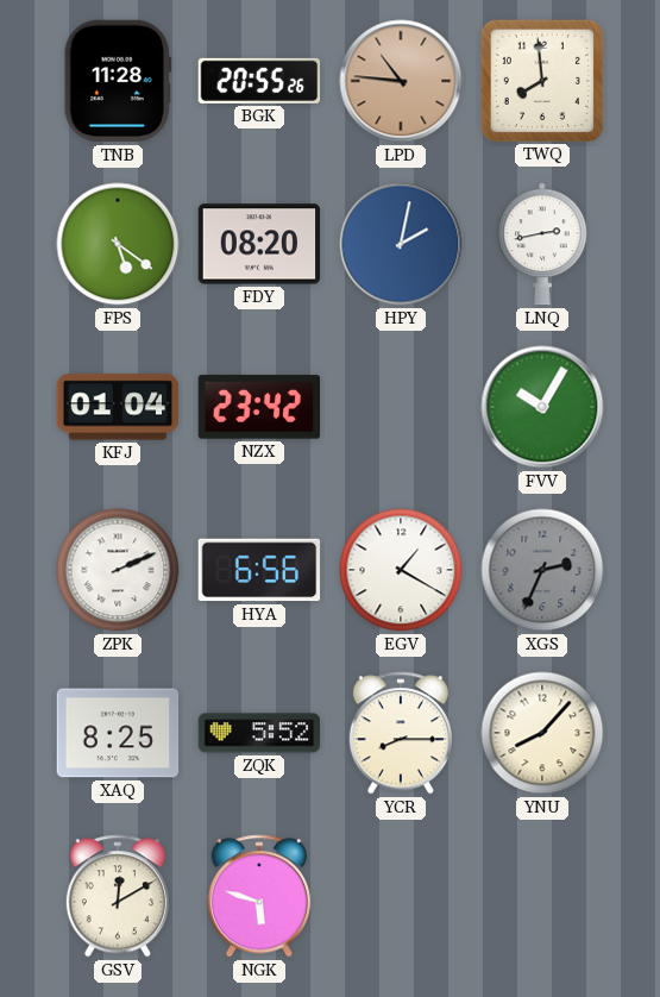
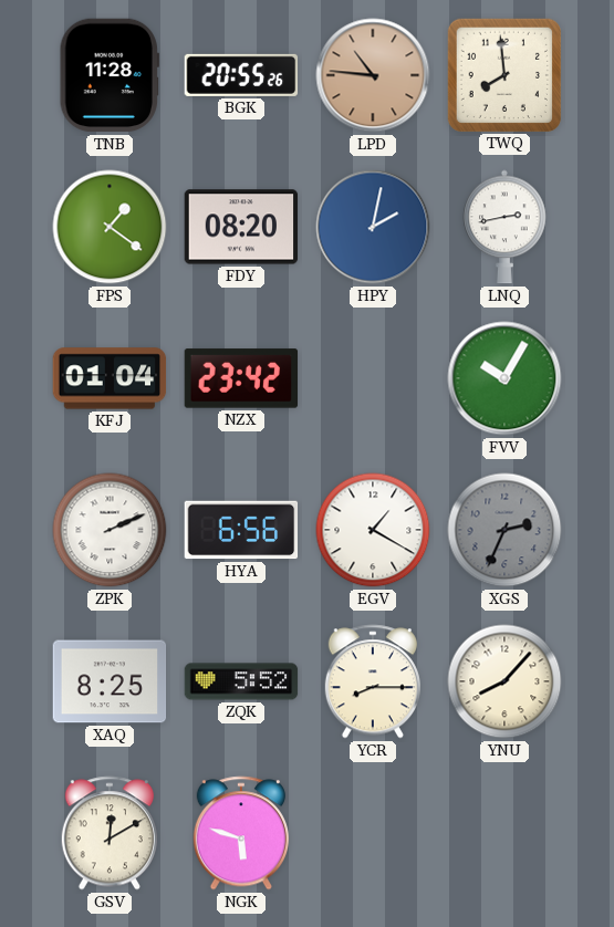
FPS: 5:21 -> 1:21
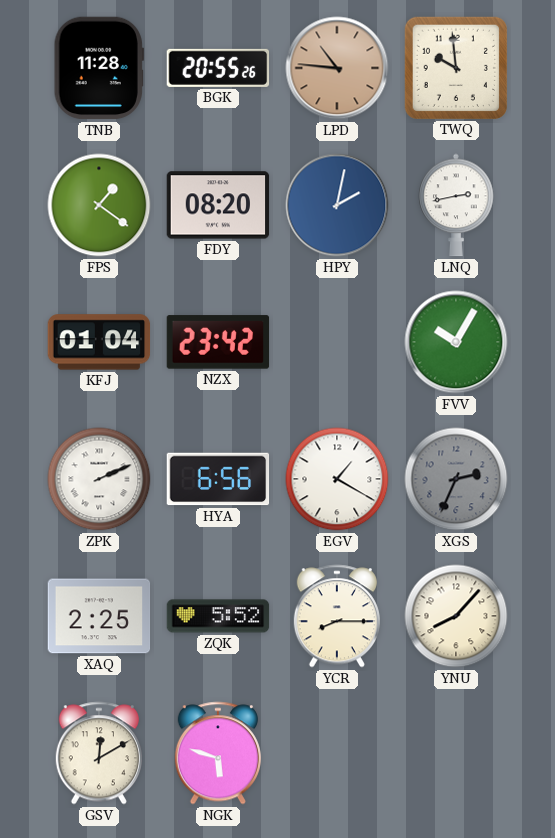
TWQ: 7:59 -> 9:59
XAQ: 8:25 -> 2:25
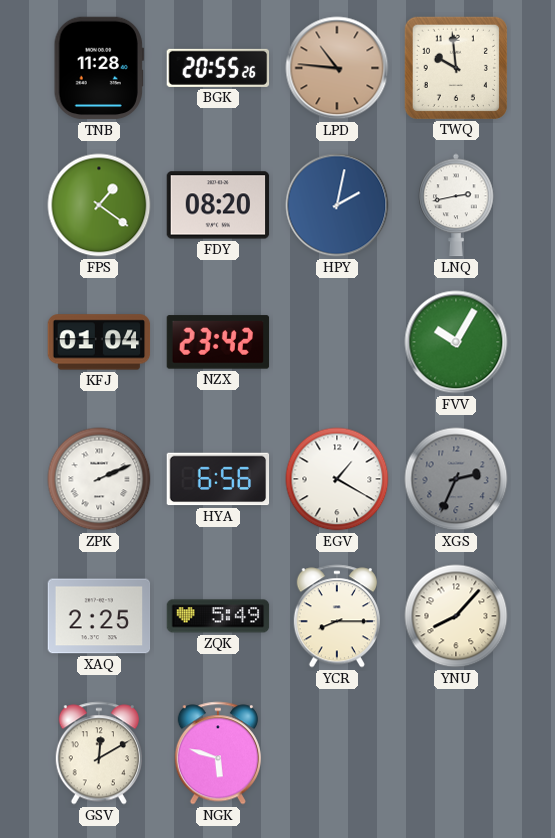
ZQK: 5:52 -> 5:49
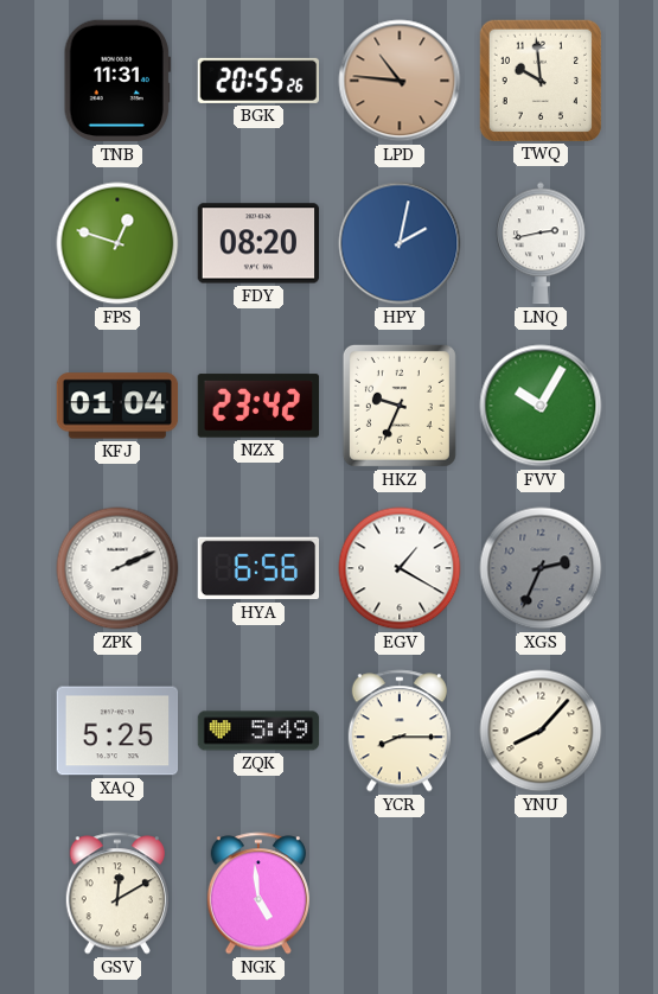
TNB: 11:28 -> 11:31
FPS: 1:21 -> 12:48
HKZ: none -> 9:34
XAQ: 2:25 -> 5:25
NGK: 5:48 -> 4:59
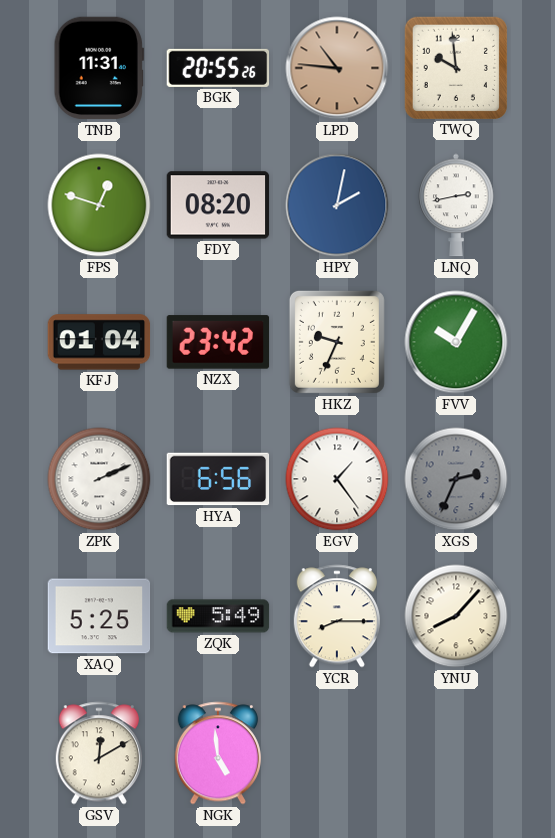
EGV: 1:20 -> 1:24
